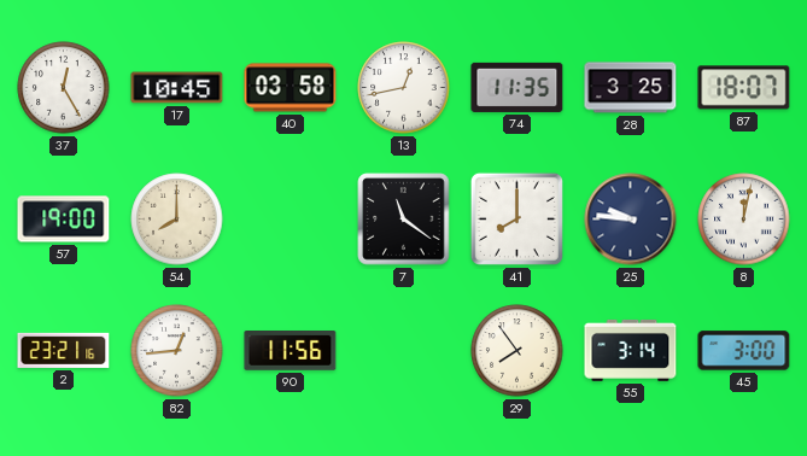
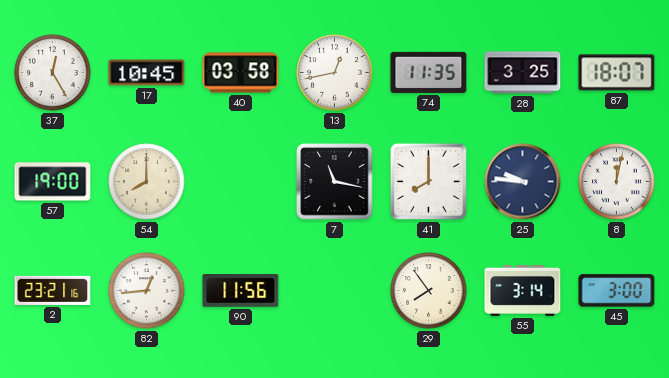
7: 11:21 -> 11:17
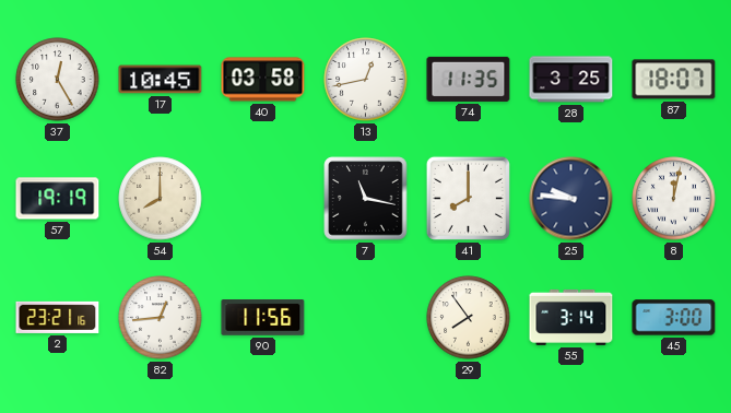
57: 19:00 -> 19:19
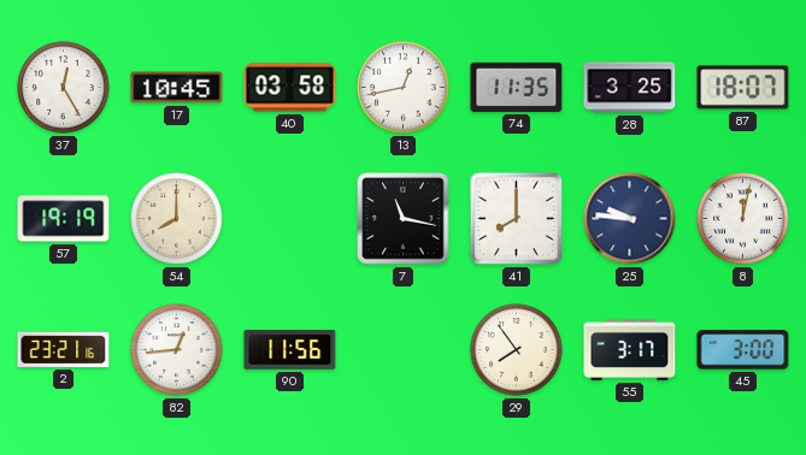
55: 3:14 -> 3:17
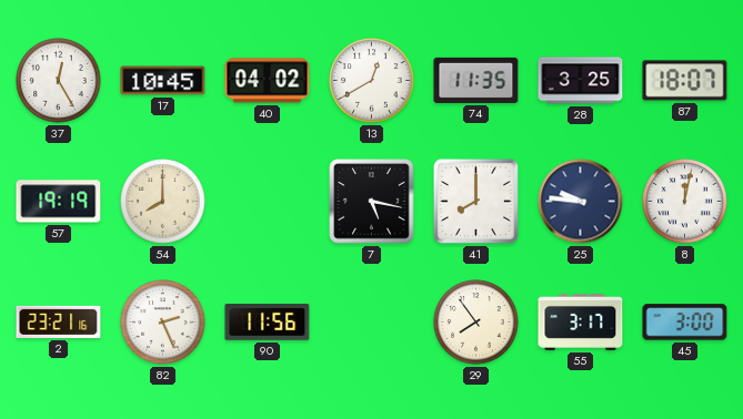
40: 03:58 -> 04:02
13: 12:43 -> 12:40
7: 11:17 -> 5:17
82: 12:44 -> 2:26
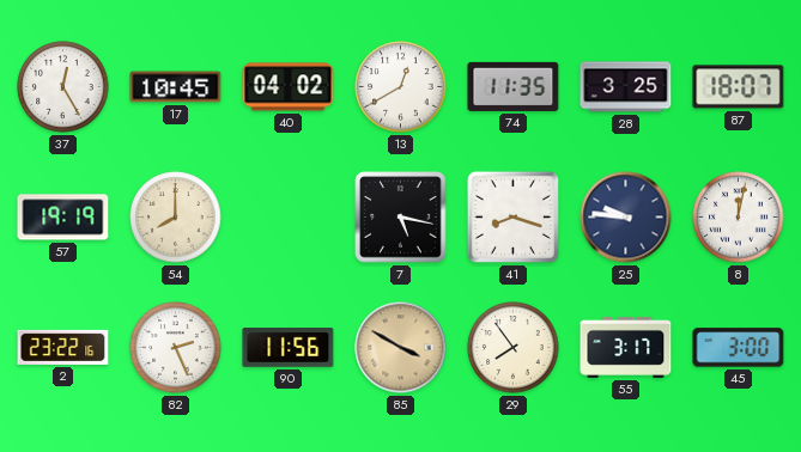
41: 8:00 -> 8:18
2: 23:21 -> 23:22
85: none -> 3:50
